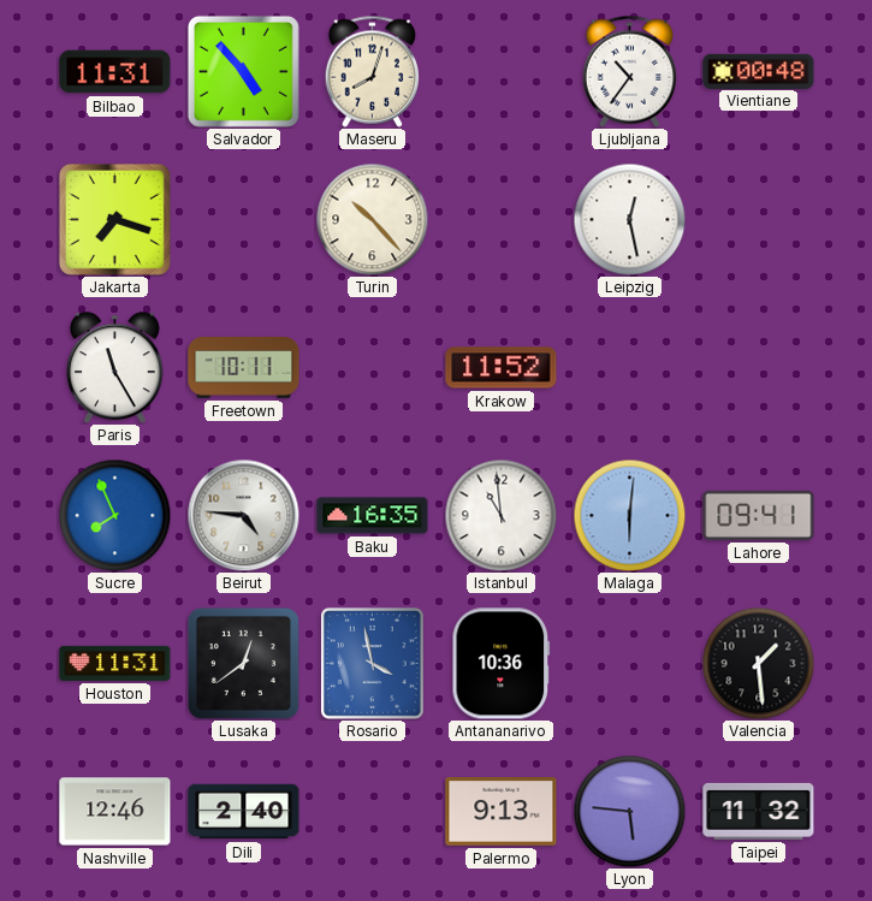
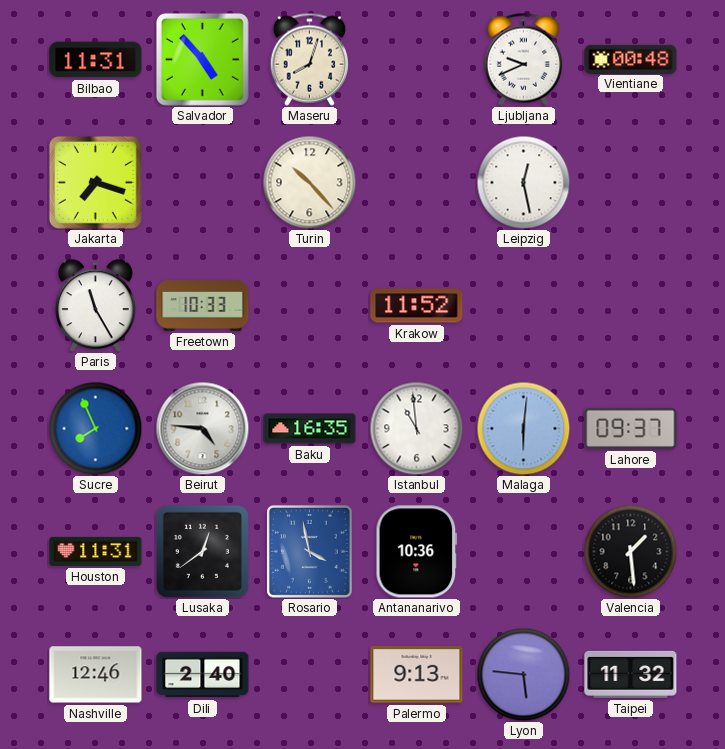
Ljubljana: 10:36 -> 9:41
Freetown: 10:11 -> 10:33
Lahore: 09:41 -> 09:37
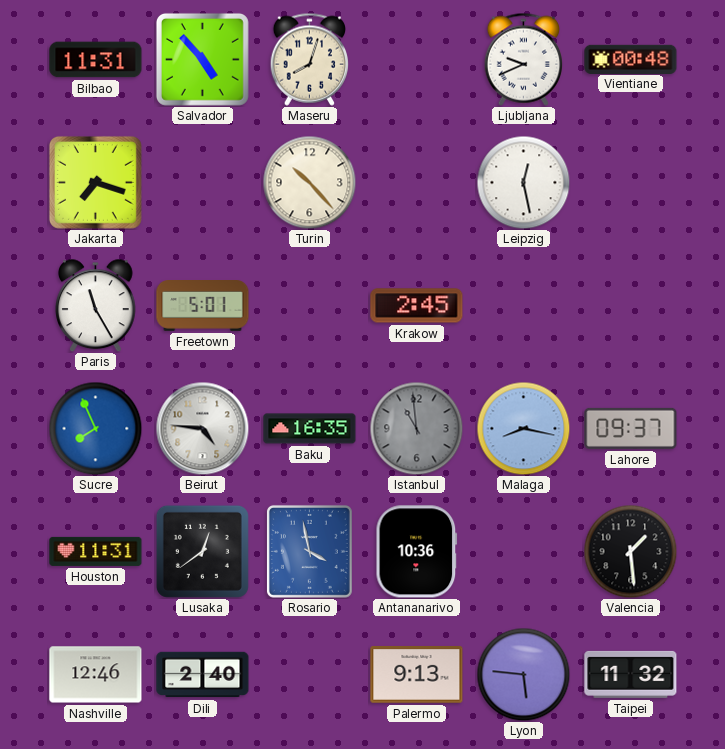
Freetown: 10:33 -> 5:01
Krakow: 11:52 -> 2:45
Istanbul dial: white -> grey
Malaga: 6:01 -> 8:17
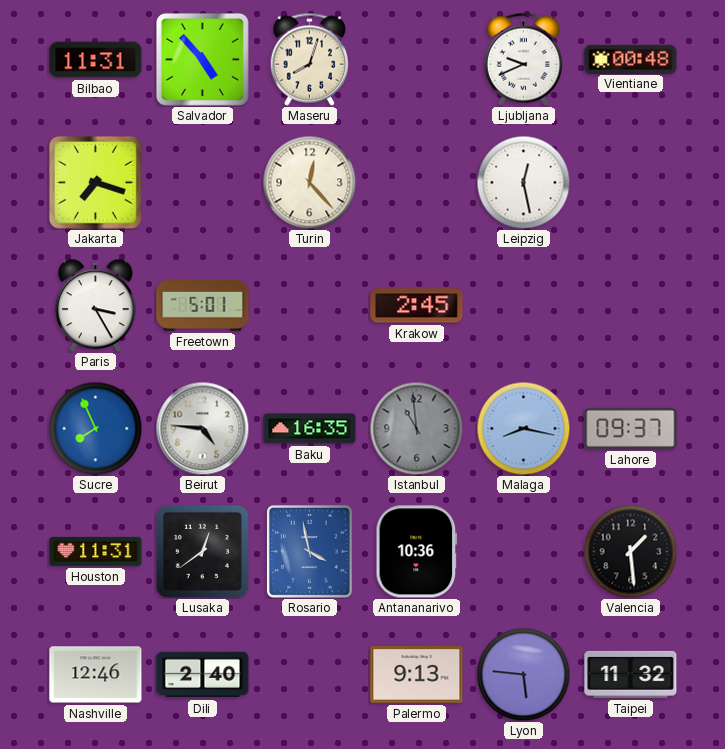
Turin: 10:23 -> 12:23
Paris: 11:25 -> 3:25
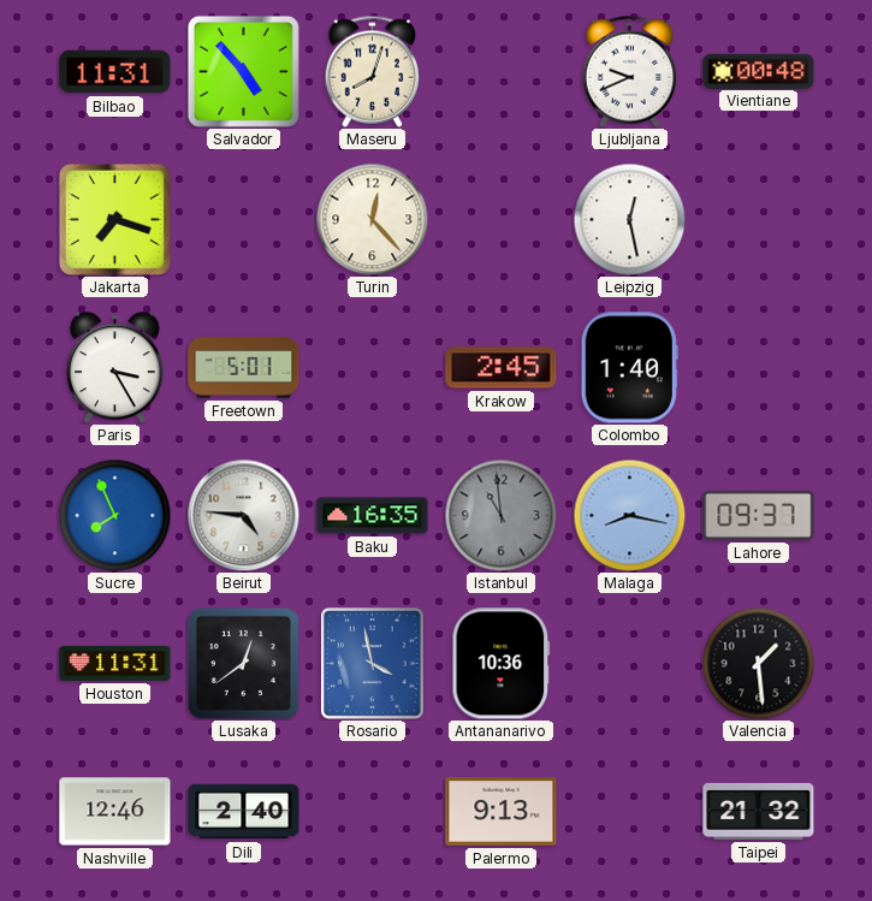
Colombo: none -> 1:40
Lyon: 5:46 -> none
Taipei: 11:32 -> 21:32
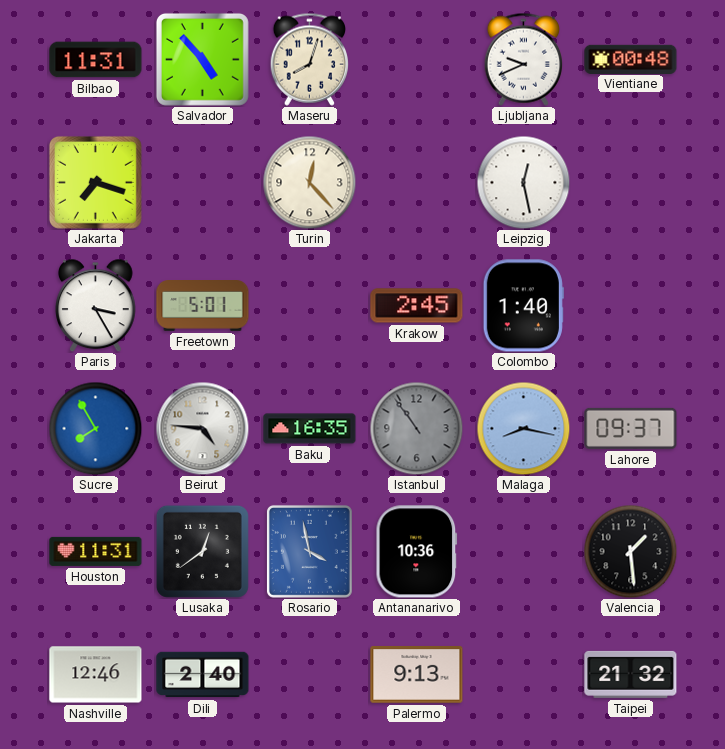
Sucre: 7:56 -> 7:55
Istanbul: 10:59 -> 10:54
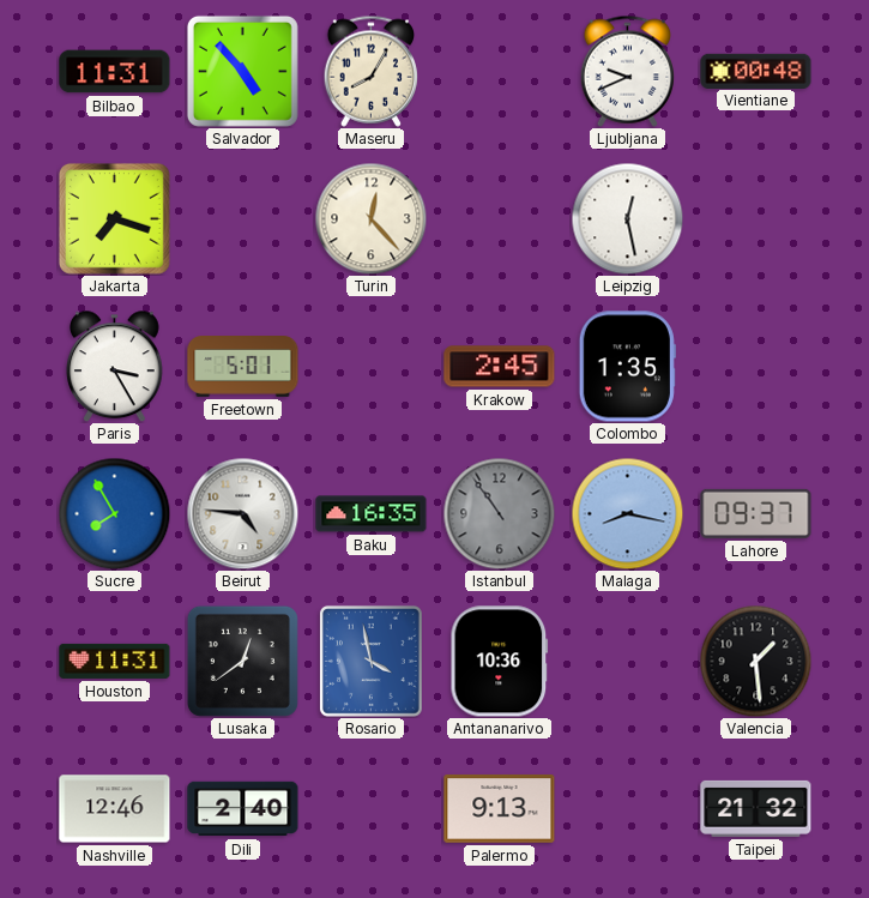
Maseru: 8:03 -> 8:05
Colombo: 1:40 -> 1:35
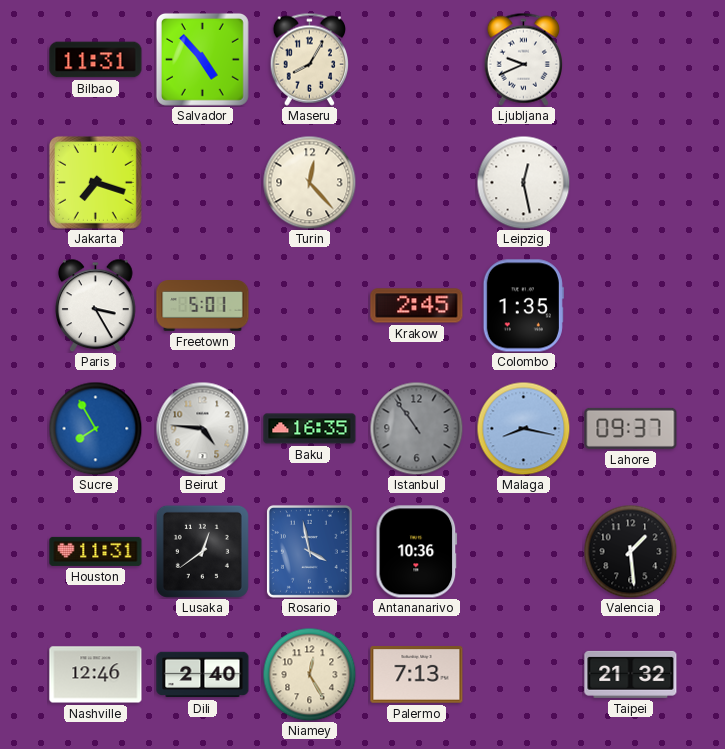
Vientiane: 00:48 -> none
Niamey: none -> 12:25
Palermo: 9:13 -> 7:13
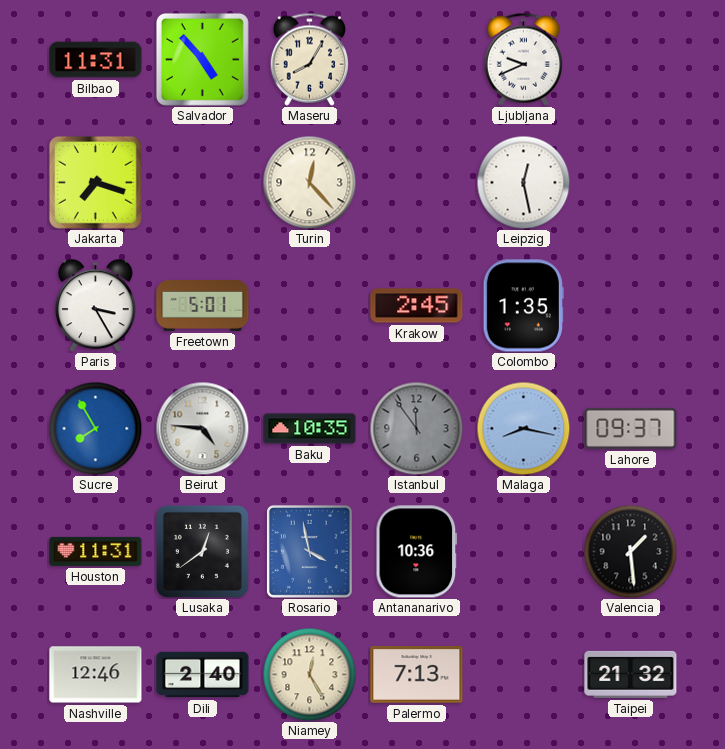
Baku: 16:35 -> 10:35
Istanbul: 10:54 -> 11:54
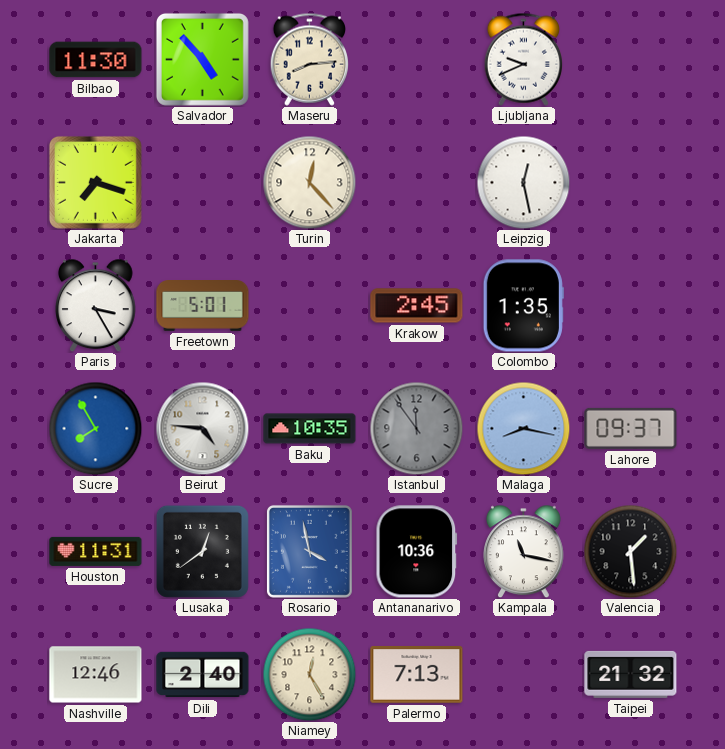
Bilbao: 11:31 -> 11:30
Maseru: 8:05 -> 8:14
Kampala: none -> 11:17
